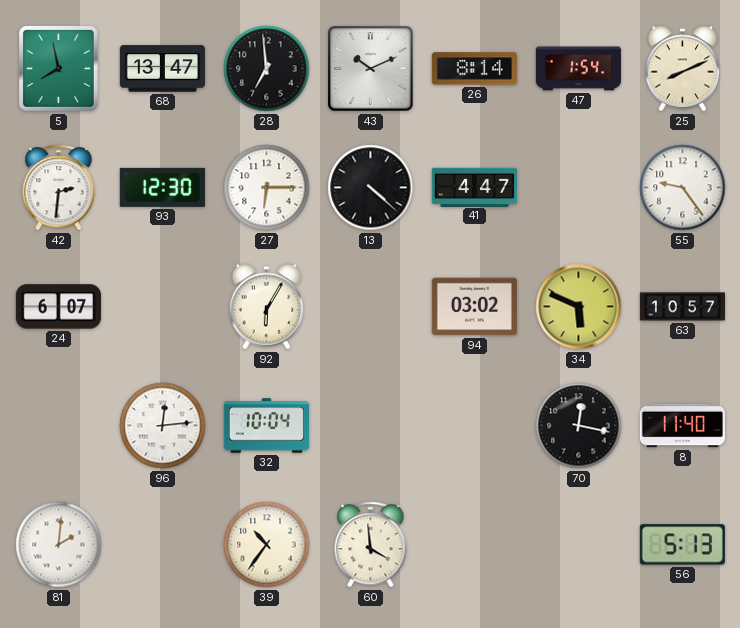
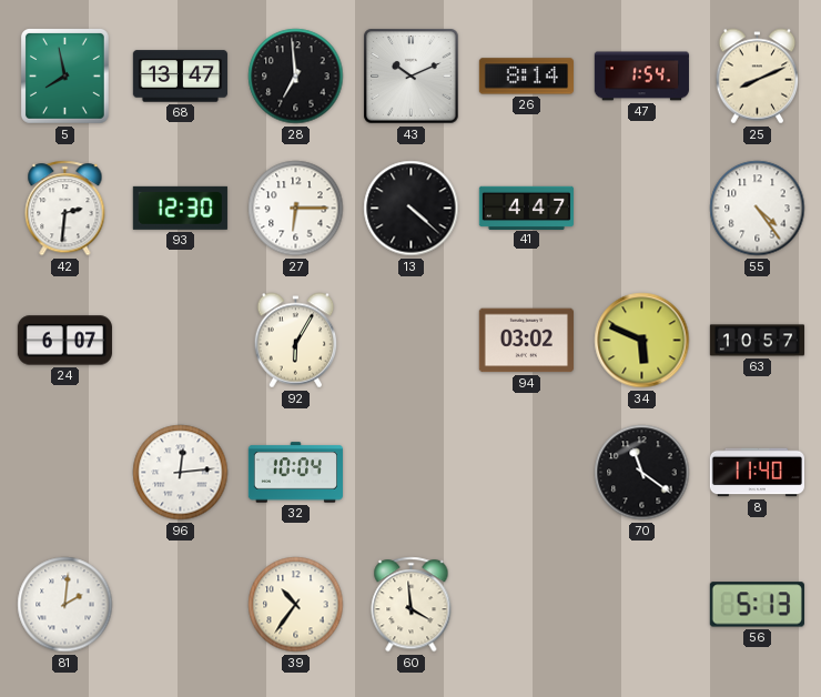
55: 9:24 -> 4:24
70: 12:17 -> 11:21
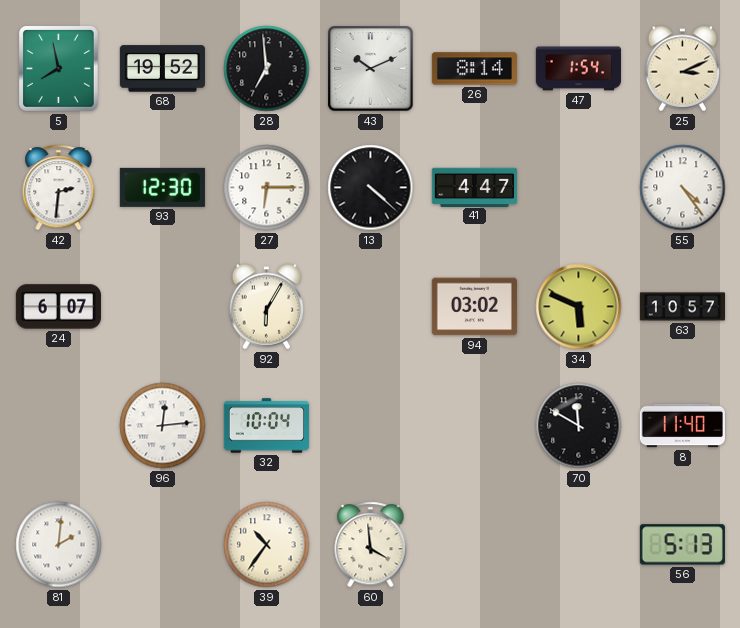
68: 13:47 -> 19:52
25: 8:11 -> 3:11
70: 11:21 -> 11:50
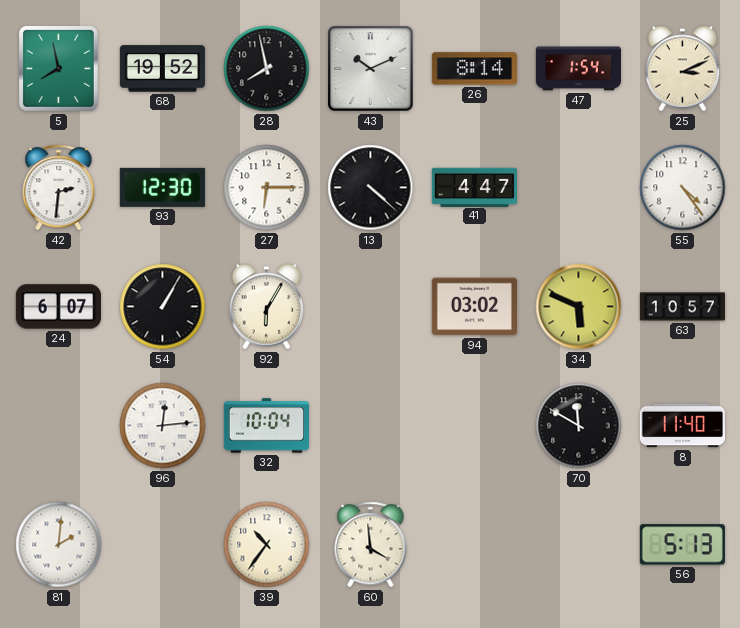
28: 6:59 -> 7:58
54: none -> 1:05
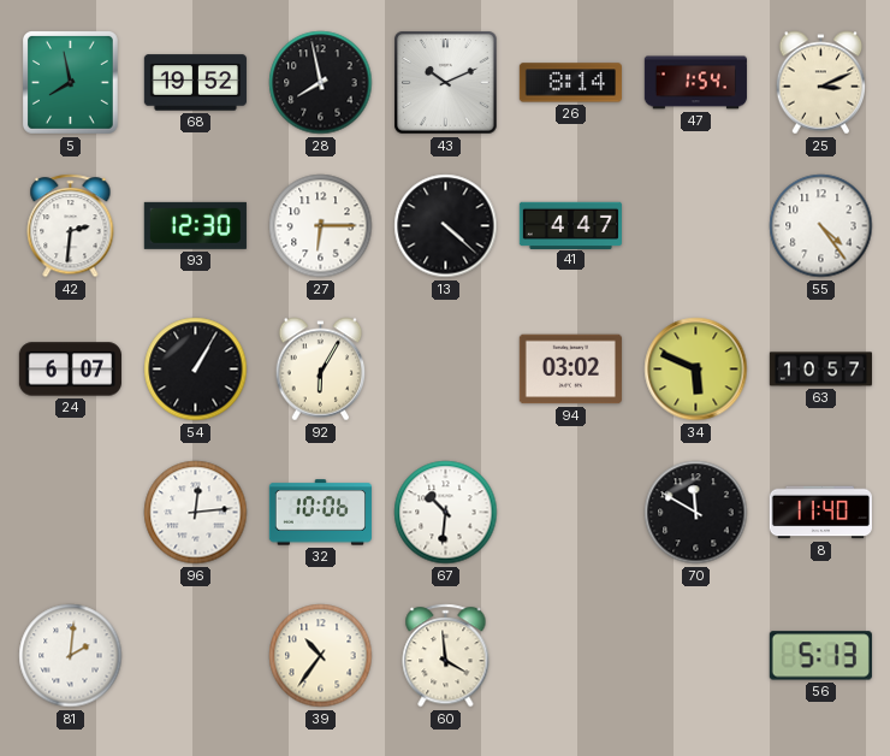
32: 10:04 -> 10:06
67: none -> 10:31
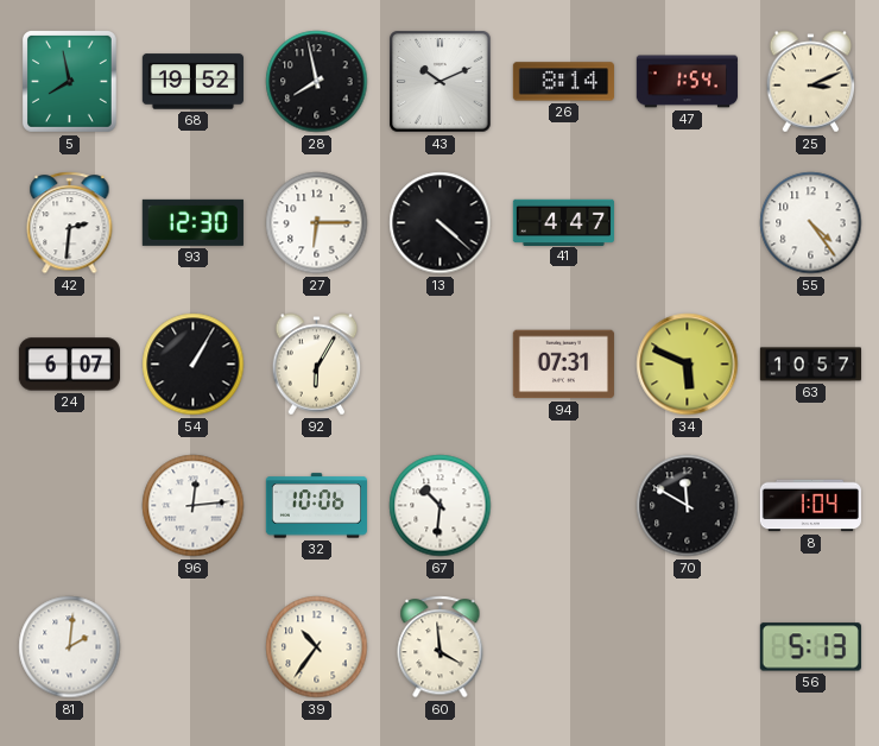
94: 03:02 -> 07:31
8: 11:40 -> 1:04
